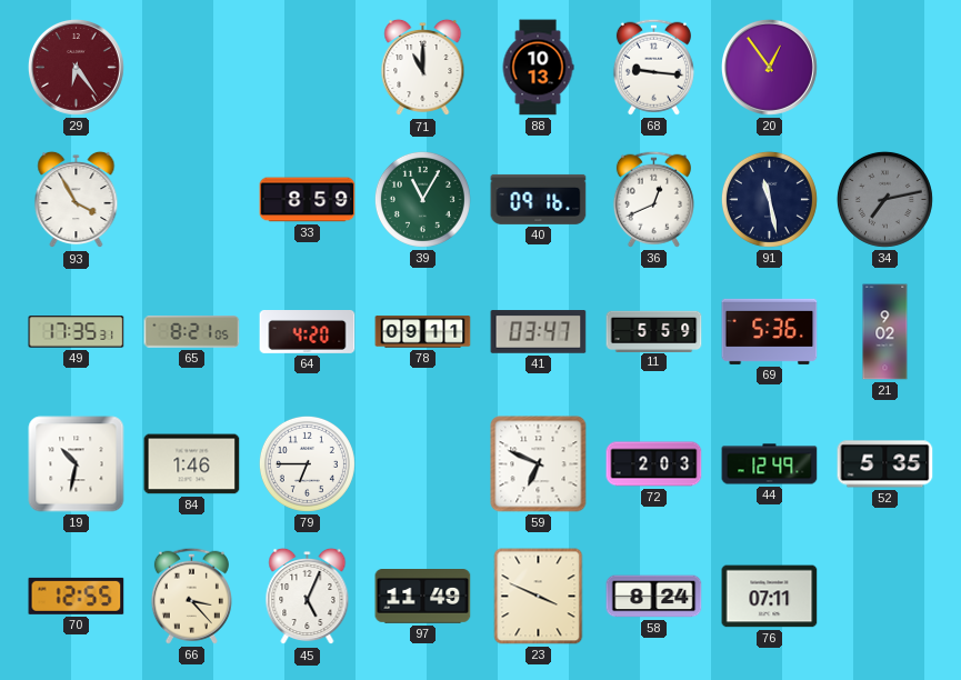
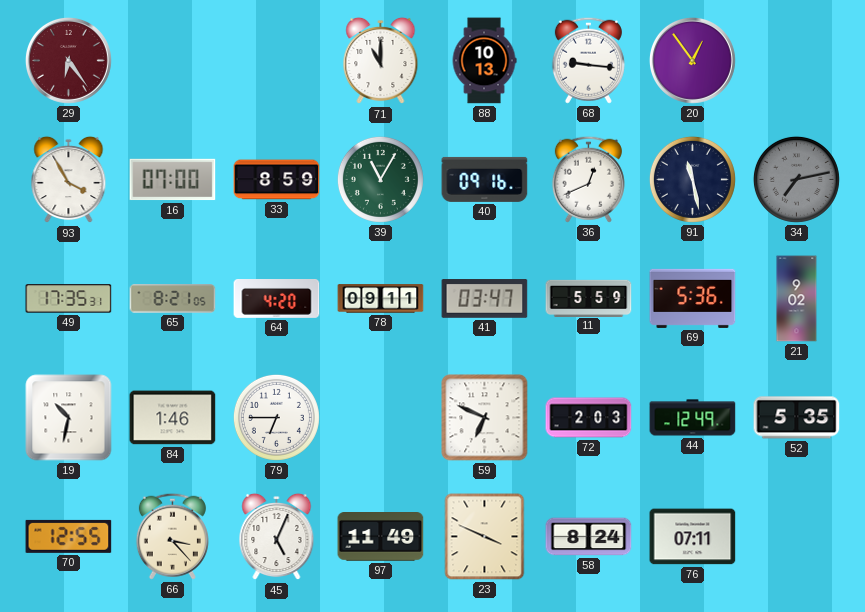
16: none -> 07:00
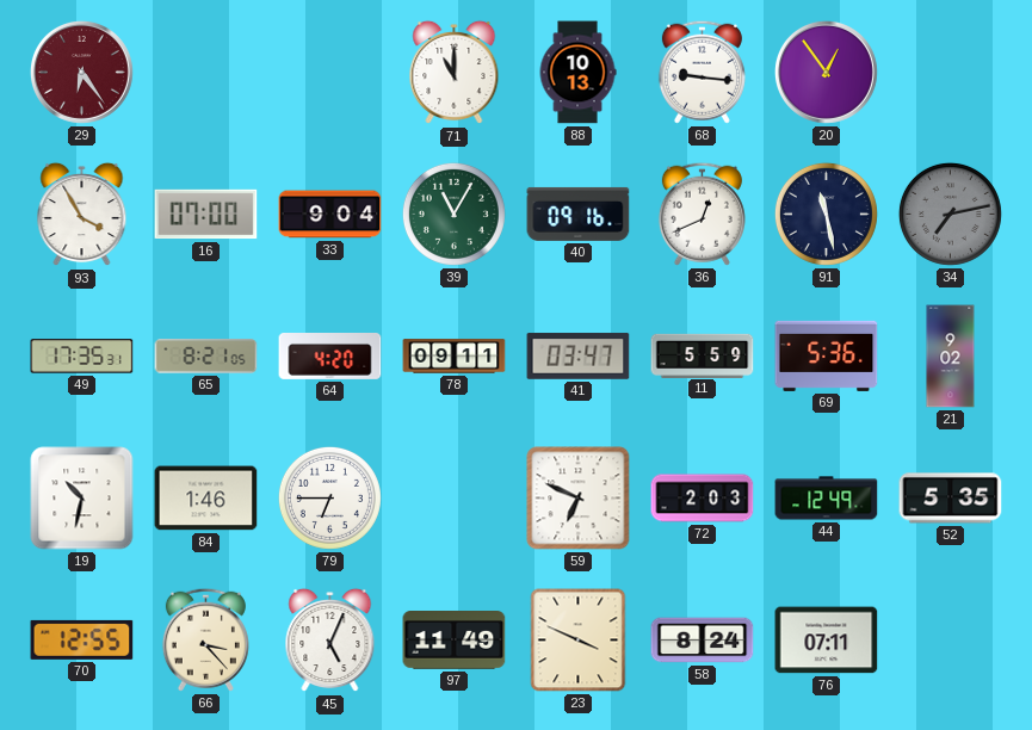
33: 8:59 -> 9:04
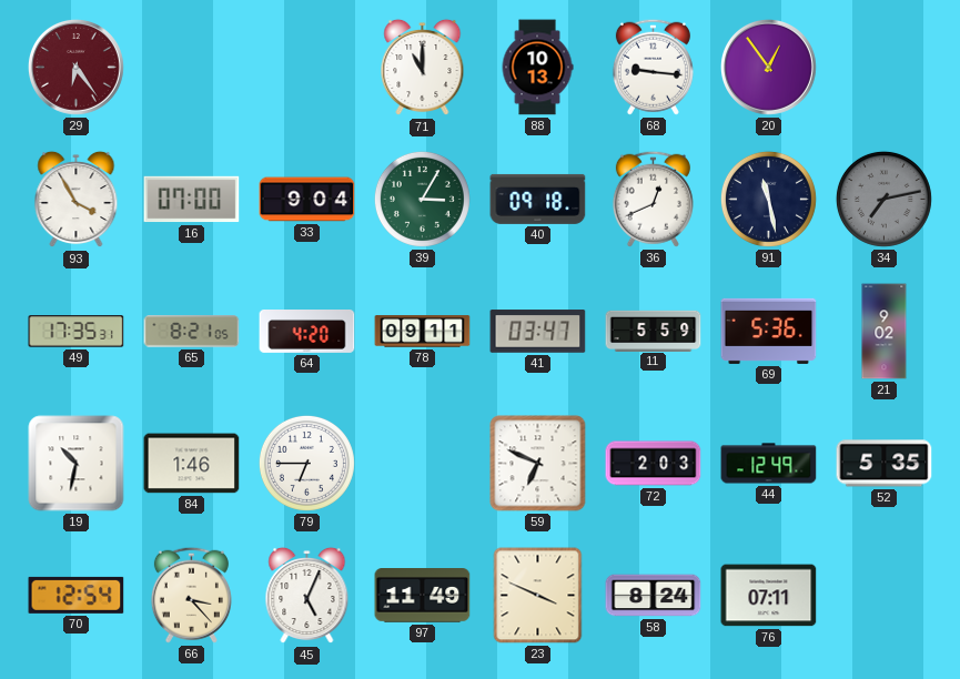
39: 11:05 -> 3:05
40: 09:16 -> 09:18
70: 12:55 -> 12:54
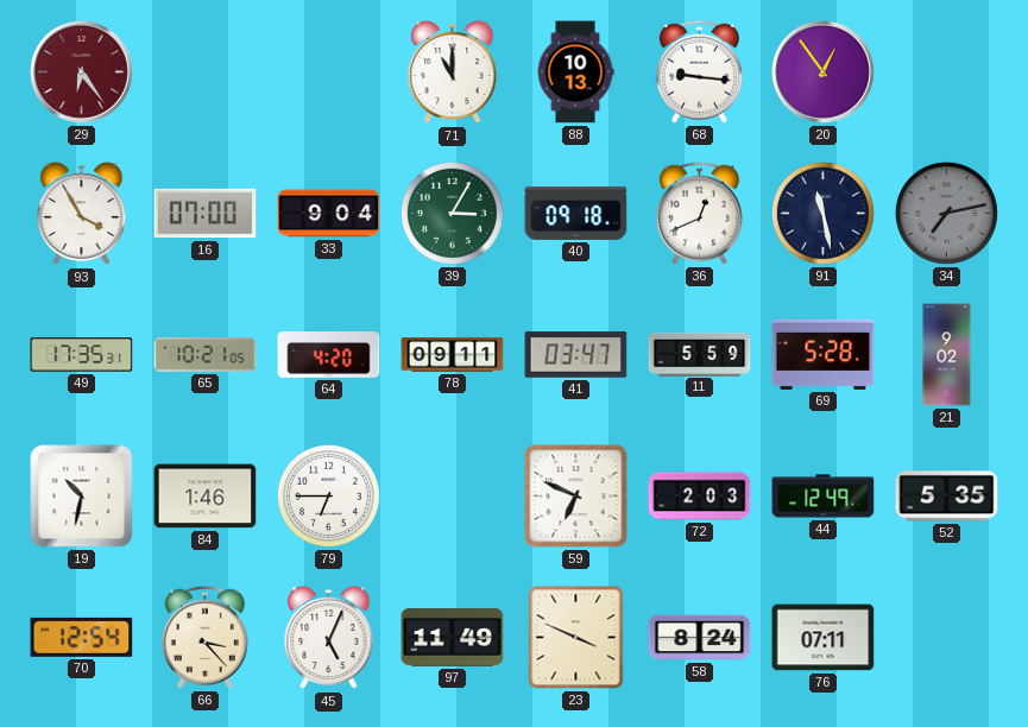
65: 8:21 -> 10:21
69: 5:36 -> 5:28
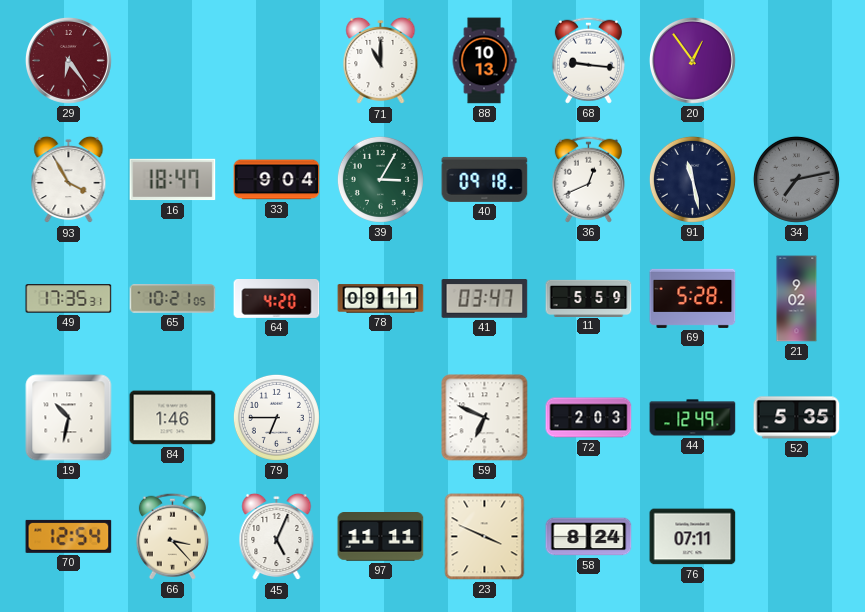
16: 07:00 -> 18:47
97: 11:49 -> 11:11
